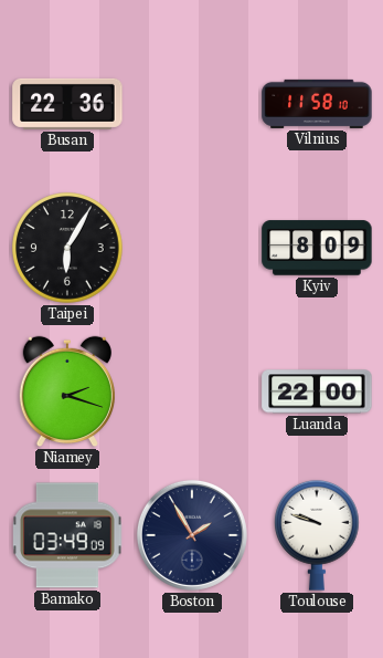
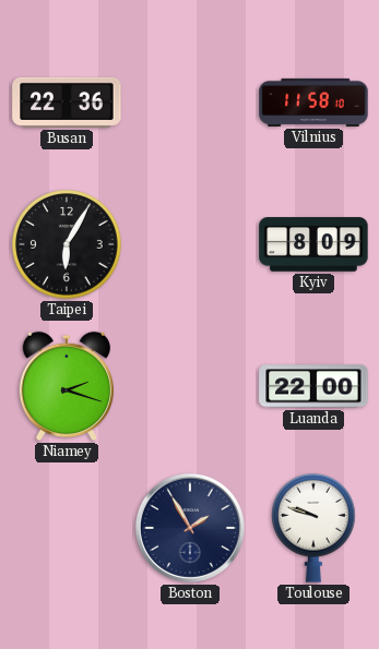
Bamako: 03:49 -> none
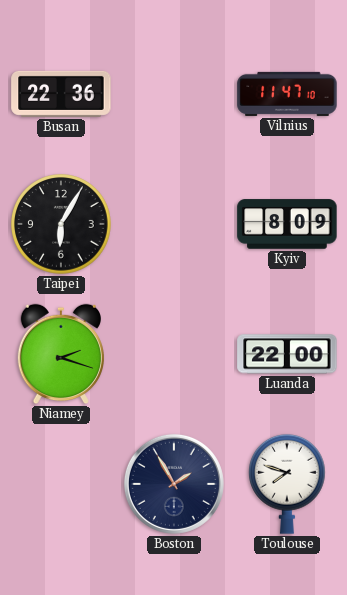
Vilnius: 11:58 -> 11:47
Toulouse: 9:48 -> 7:48
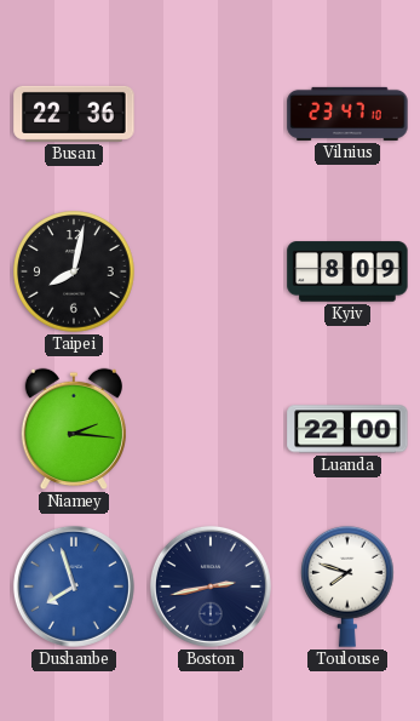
Vilnius: 11:47 -> 23:47
Taipei: 6:05 -> 8:02
Niamey: 2:18 -> 2:16
Dushanbe: none -> 7:57
Boston: 1:55 -> 2:43
